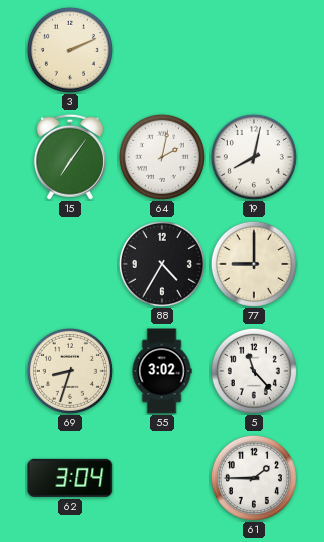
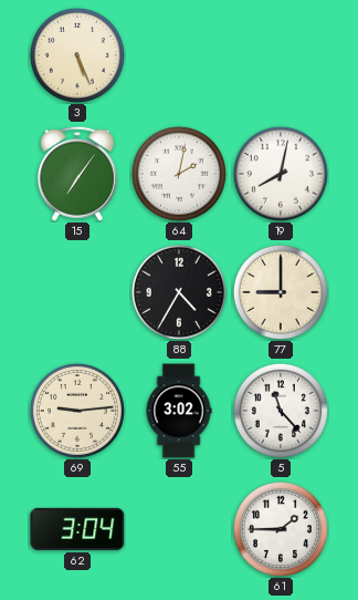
3: 2:11 -> 5:26
69: 8:33 -> 9:14
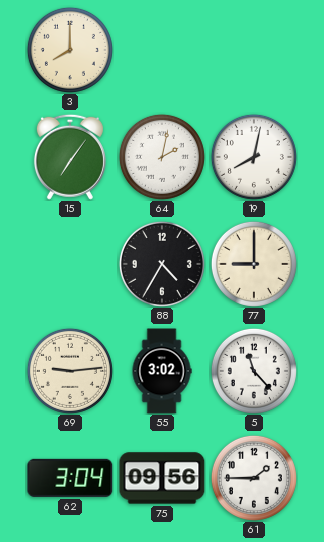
3: 5:26 -> 8:00
75: none -> 09:56
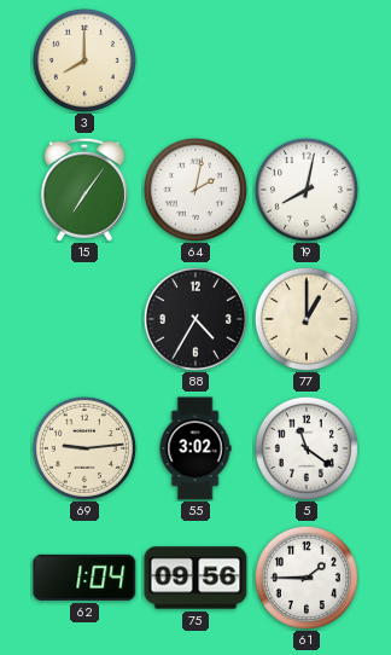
77: 9:00 -> 1:00
5: 11:23 -> 11:21
62: 3:04 -> 1:04
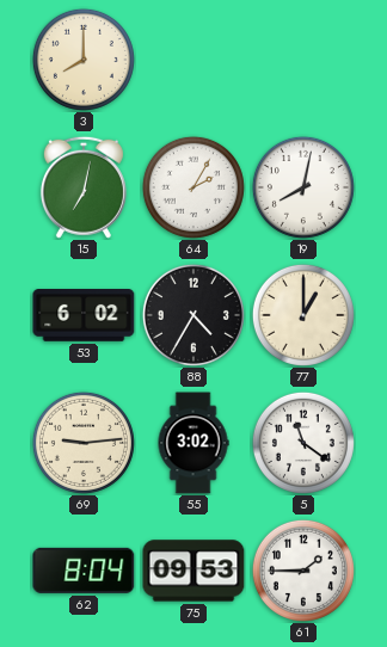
15: 7:06 -> 7:02
64: 2:02 -> 2:05
53: none -> 6:02
62: 1:04 -> 8:04
75: 09:56 -> 09:53
